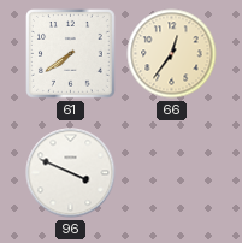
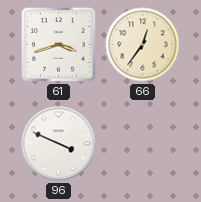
61: 7:39 -> 3:42
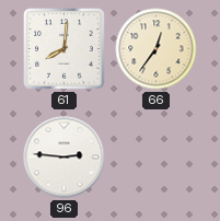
61: 3:42 -> 8:01
96: 3:49 -> 2:46
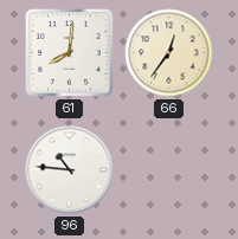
96: 2:46 -> 10:46
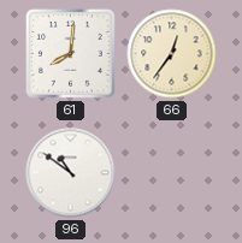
96: 10:46 -> 10:51
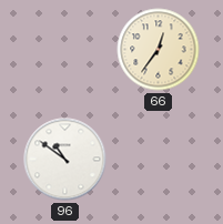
61: 8:01 -> none
